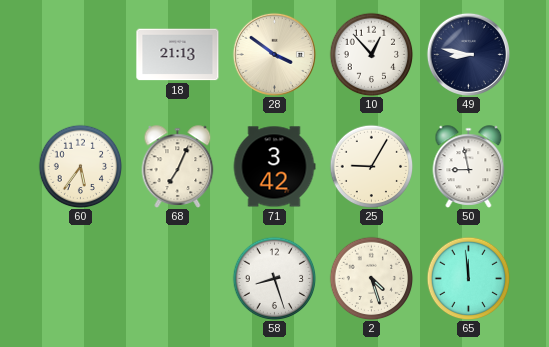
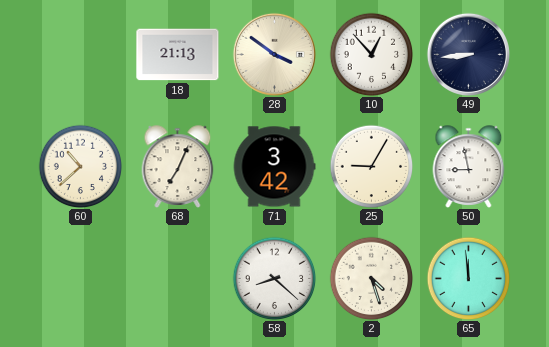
49: 8:47 -> 8:44
60: 5:36 -> 10:38
58: 8:27 -> 8:22
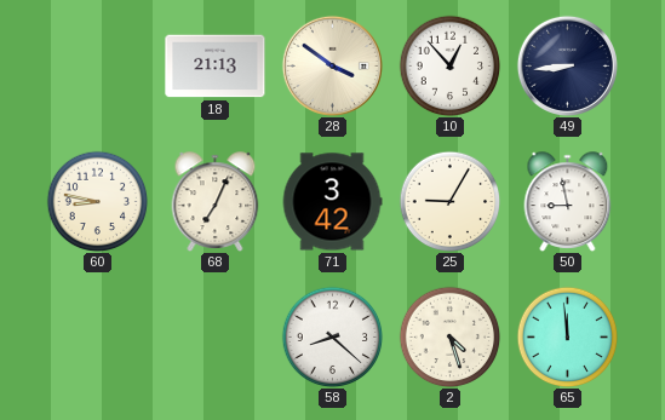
60: 10:38 -> 8:47
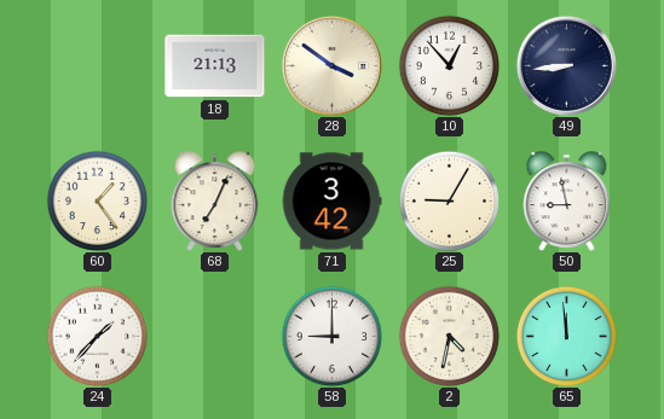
60: 8:47 -> 1:24
24: none -> 1:37
58: 8:22 -> 9:00
2: 4:27 -> 4:32
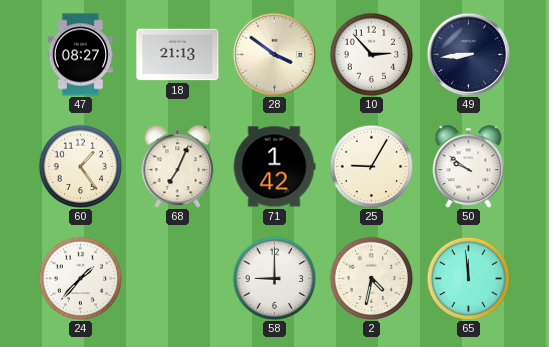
47: none -> 08:27
10: 12:53 -> 2:53
71: 3:42 -> 1:42
50: 8:58 -> 9:51
